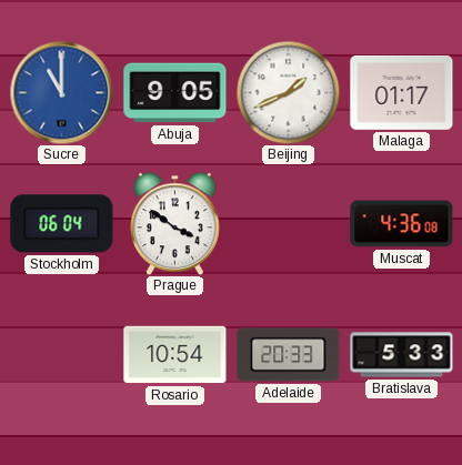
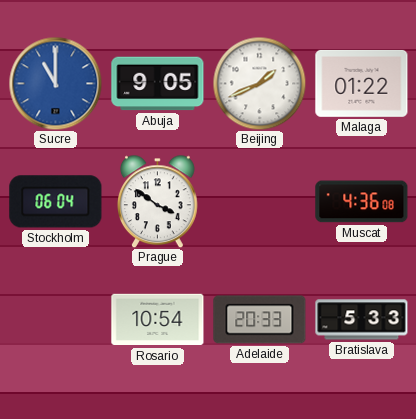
Malaga: 01:17 -> 01:22
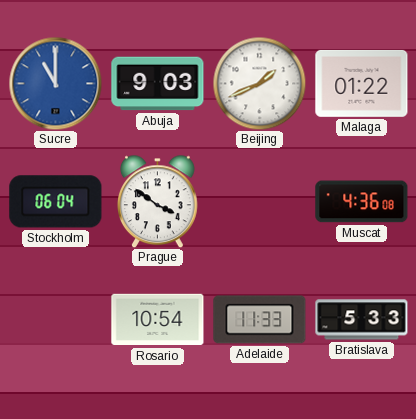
Abuja: 9:05 -> 9:03
Adelaide: 20:33 -> 11:33
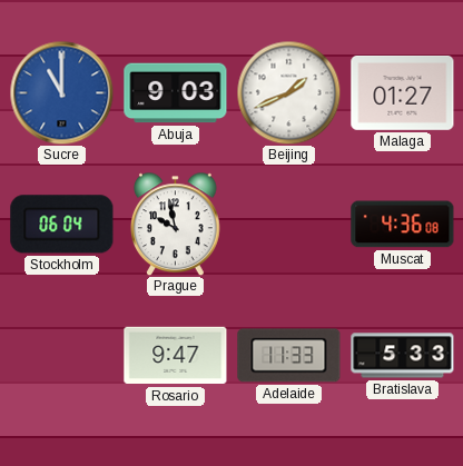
Malaga: 01:22 -> 01:27
Prague: 3:51 -> 9:58
Rosario: 10:54 -> 9:47
